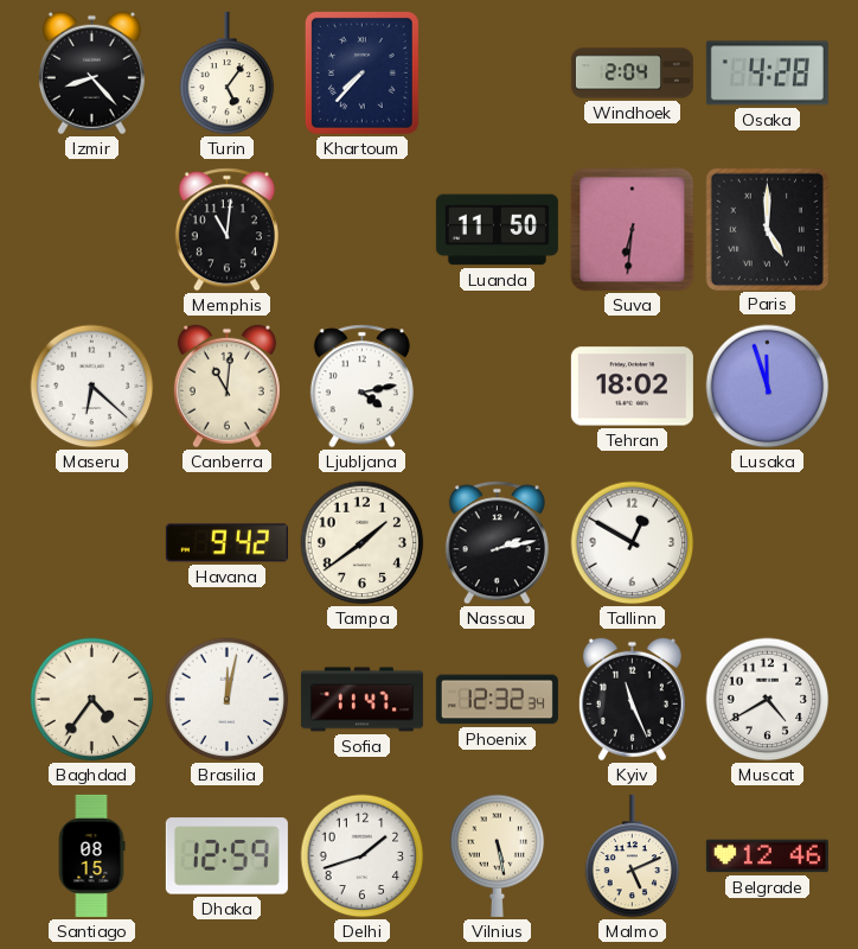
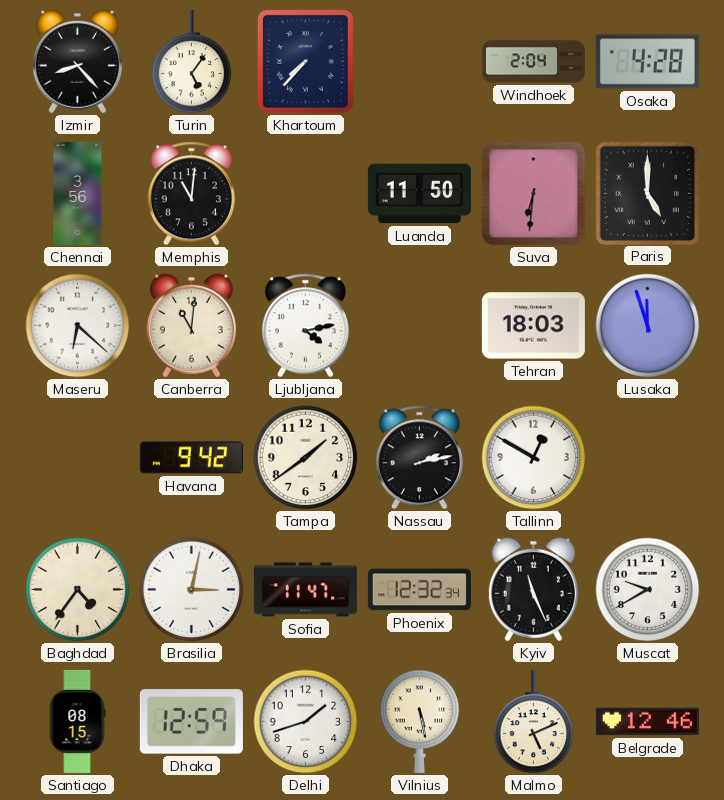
Chennai: none -> 3:56
Tehran: 18:02 -> 18:03
Brasilia: 12:02 -> 3:02
Muscat: 4:40 -> 9:40
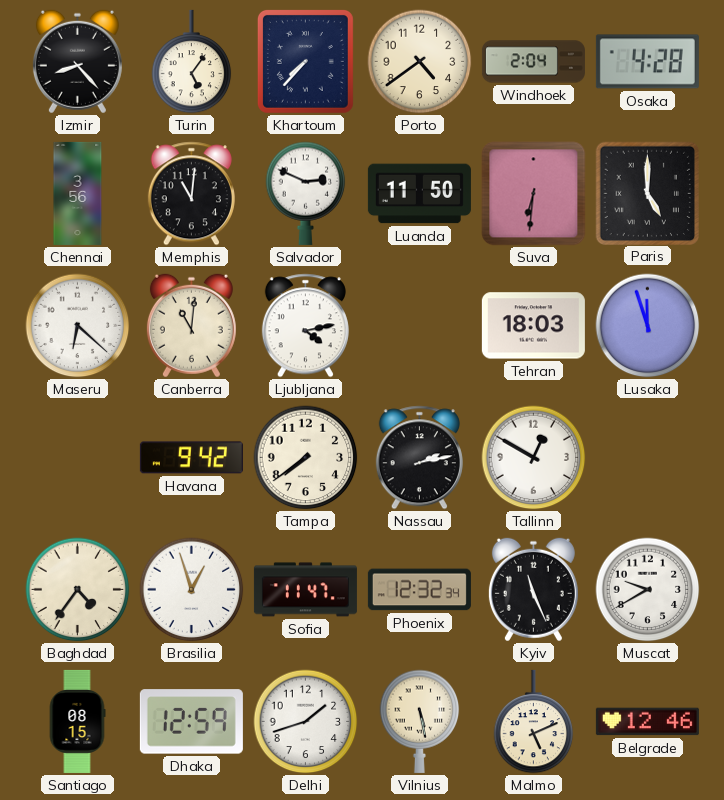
Porto: none -> 4:39
Salvador: none -> 2:49
Tampa: 1:39 -> 7:39
Brasilia: 3:02 -> 12:57
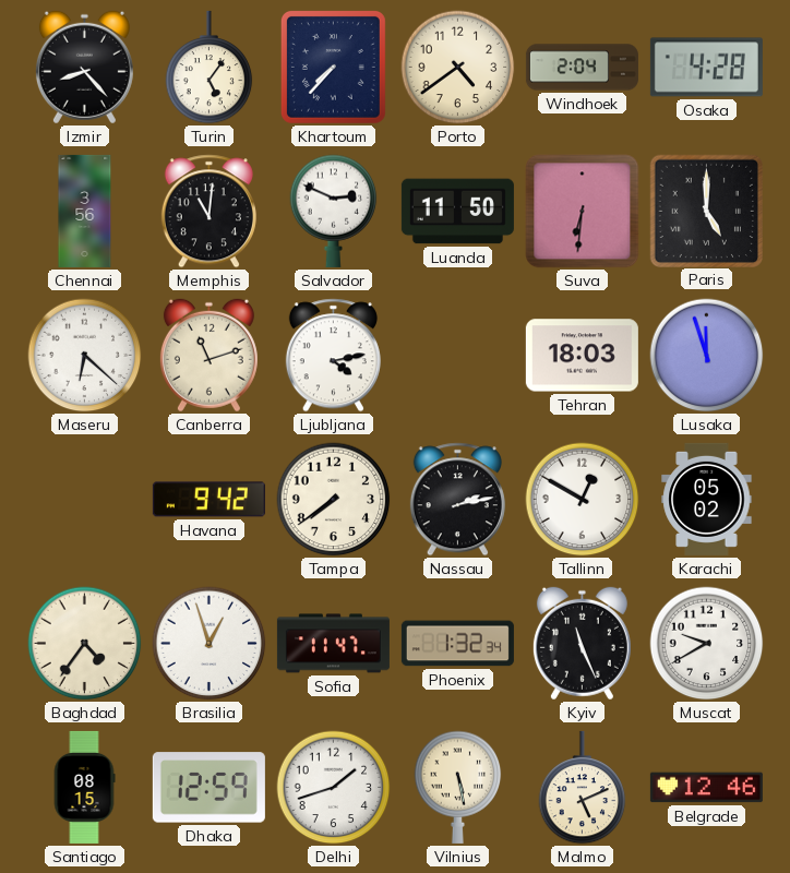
Canberra: 11:01 -> 11:12
Karachi: none -> 05:02
Phoenix: 12:32 -> 1:32
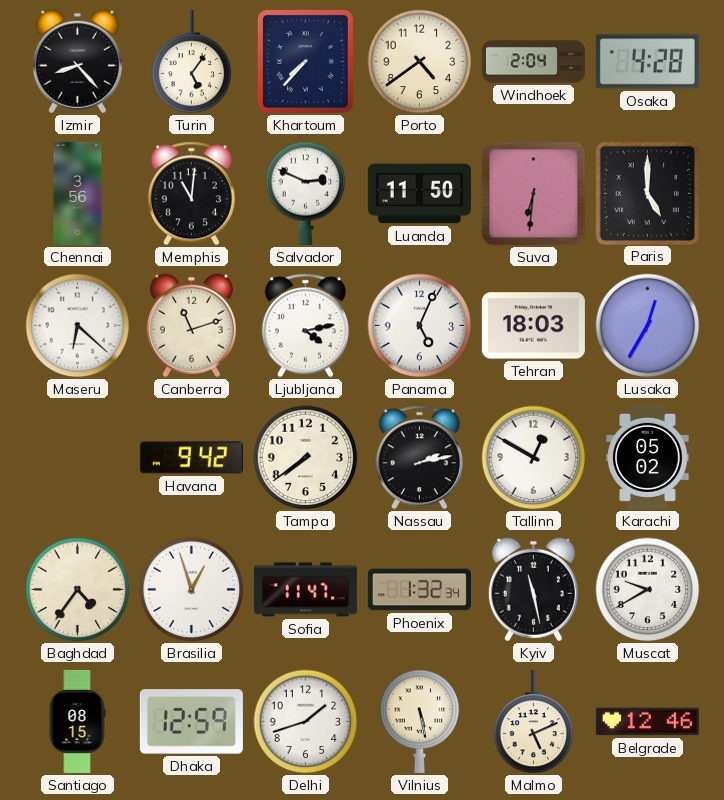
Panama: none -> 5:04
Lusaka: 11:57 -> 12:35
Kyiv: 11:26 -> 11:28
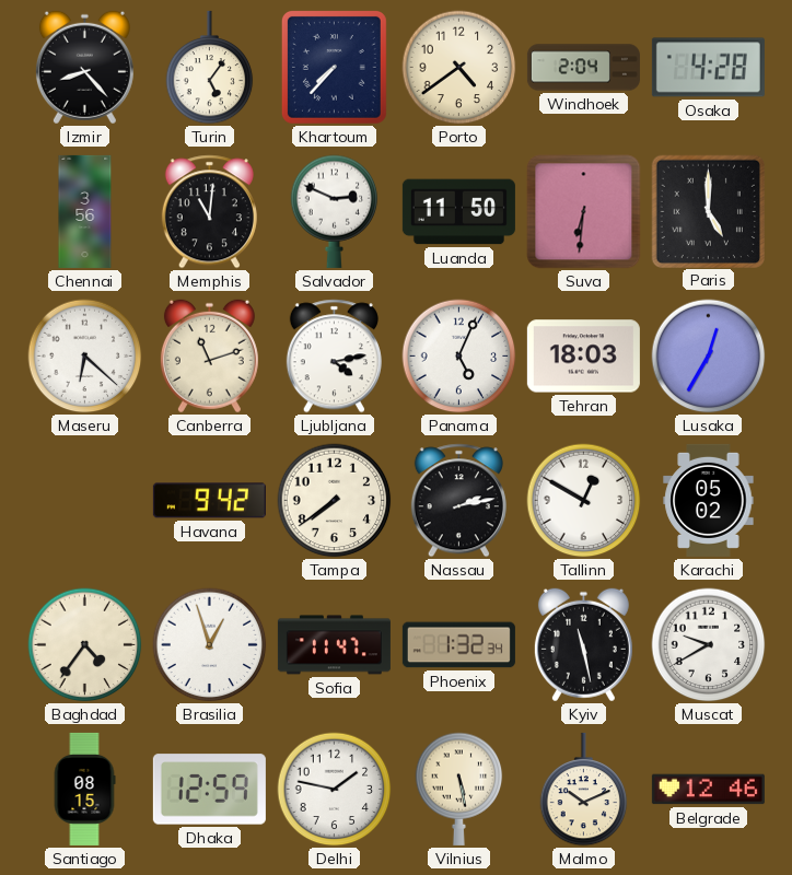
Delhi: 1:42 -> 1:47
Malmo: 5:11 -> 10:11
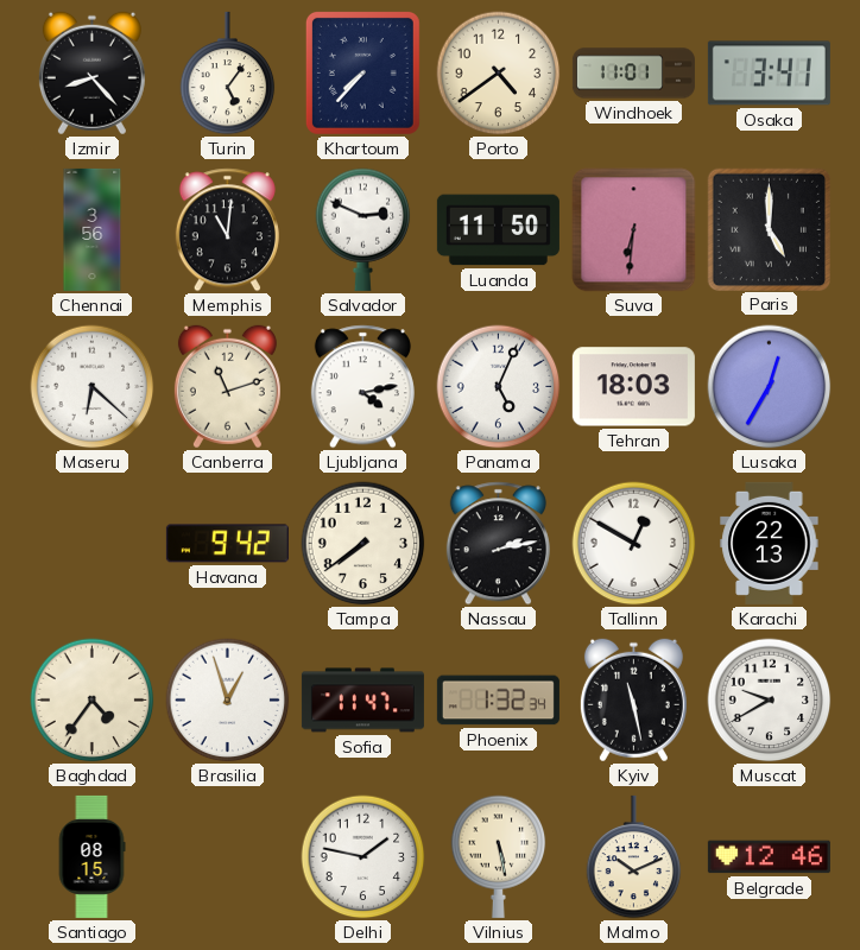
Windhoek: 2:04 -> 11:01
Osaka: 4:28 -> 3:41
Karachi: 05:02 -> 22:13
Dhaka: 12:59 -> none
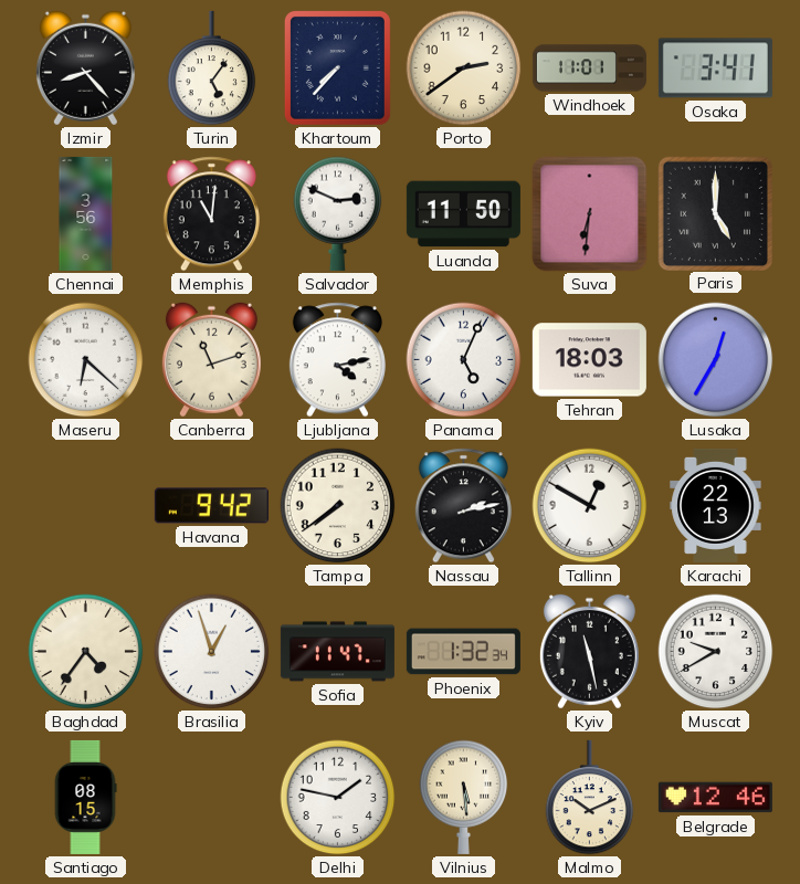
Porto: 4:39 -> 2:39
Vilnius: 5:28 -> 5:29
